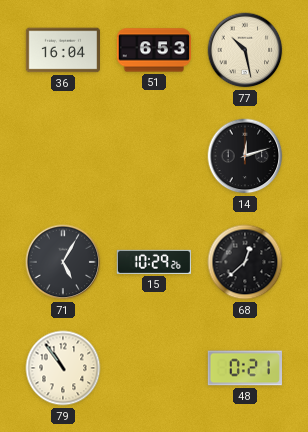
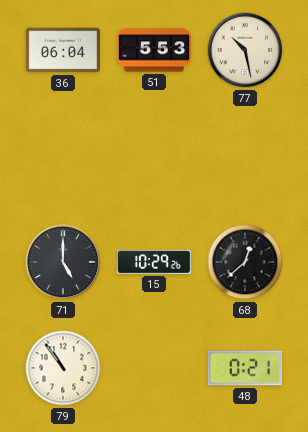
36: 16:04 -> 06:04
51: 6:53 -> 5:53
14: 12:12 -> none
71: 5:05 -> 5:00
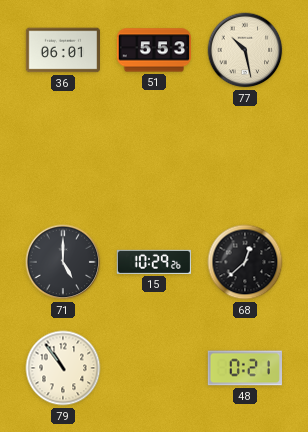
36: 06:04 -> 06:01
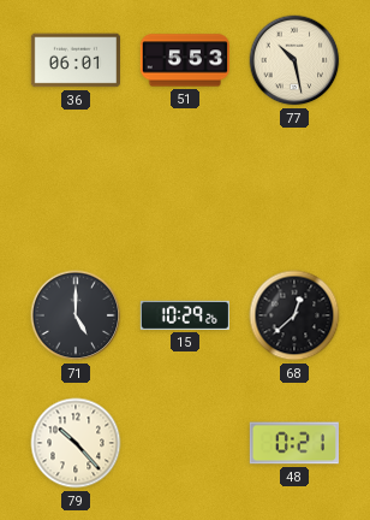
79: 10:54 -> 10:23
